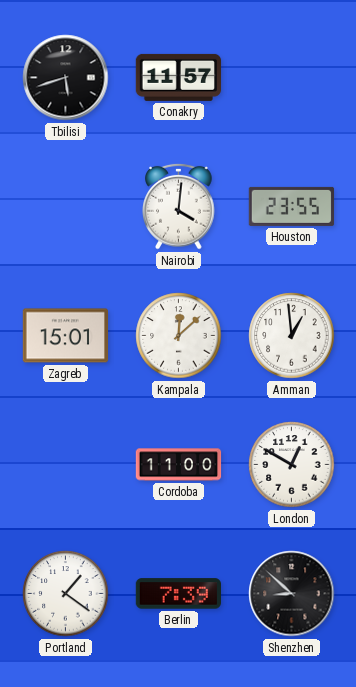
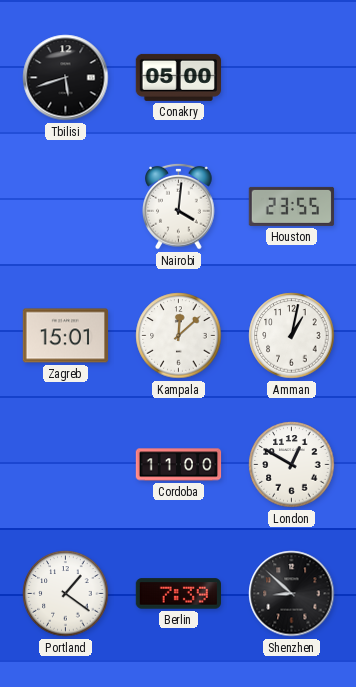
Conakry: 11:57 -> 05:00
Amman: 12:59 -> 1:02
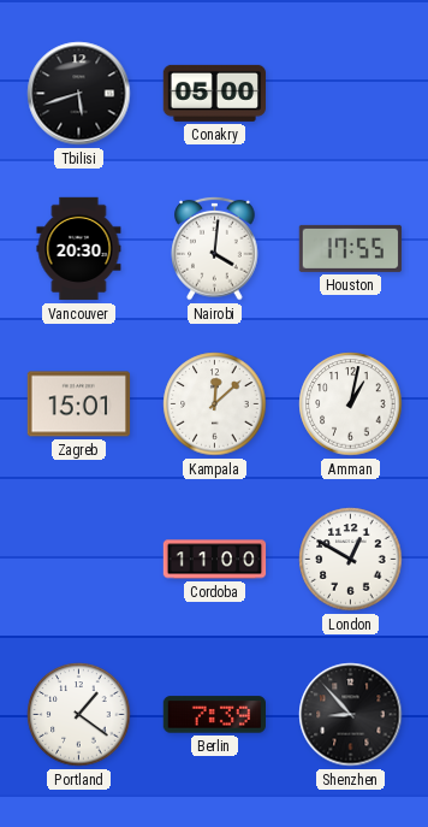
Vancouver: none -> 20:30
Houston: 23:55 -> 17:55
Shenzhen: 8:52 -> 8:53
